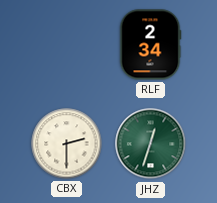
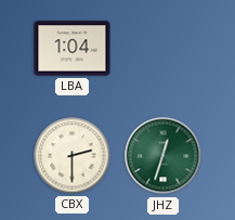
LBA: none -> 1:04
RLF: 2:34 -> none
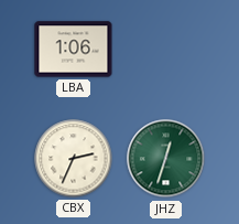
LBA: 1:04 -> 1:06
CBX: 2:30 -> 2:34
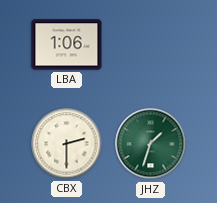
CBX: 2:34 -> 2:30
JHZ: 12:33 -> 1:33
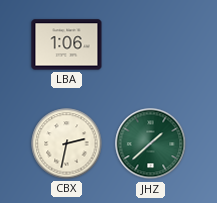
CBX: 2:30 -> 2:32
JHZ: 1:33 -> 1:38
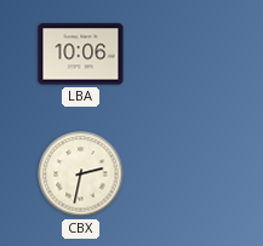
LBA: 1:06 -> 10:06
JHZ: 1:38 -> none
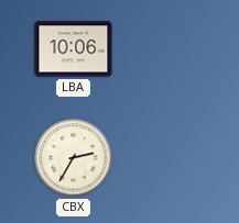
CBX: 2:32 -> 2:35
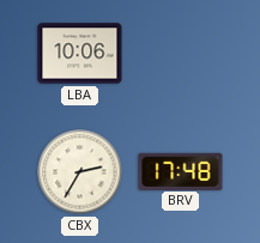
BRV: none -> 17:48
